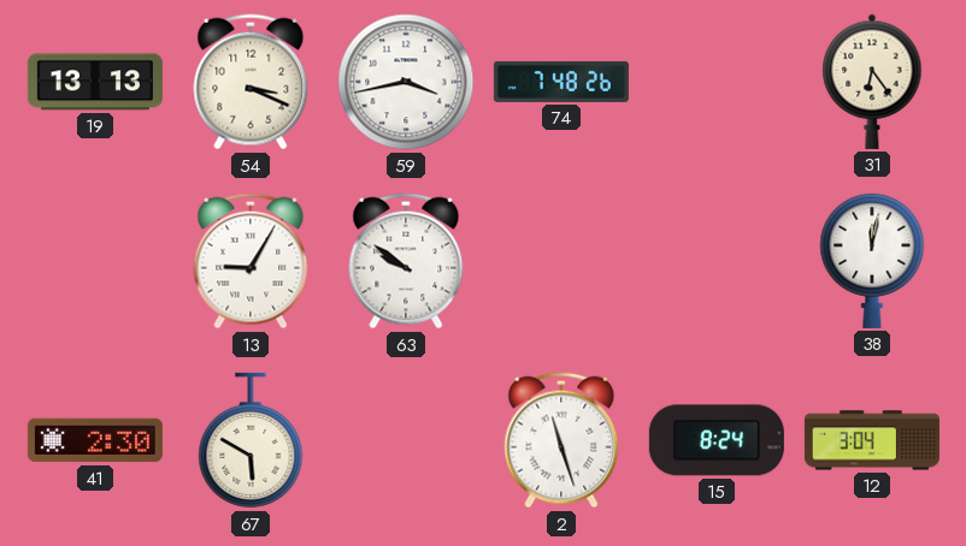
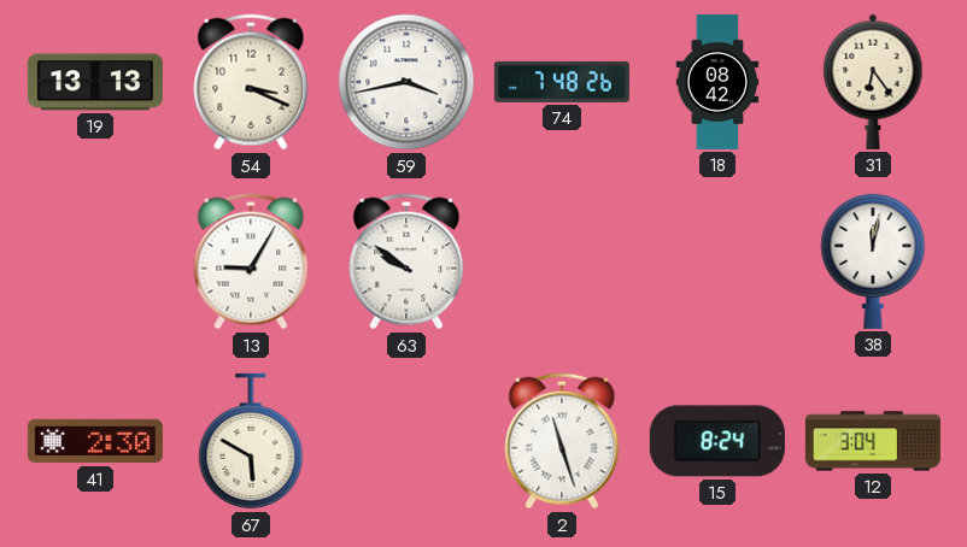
18: none -> 08:42
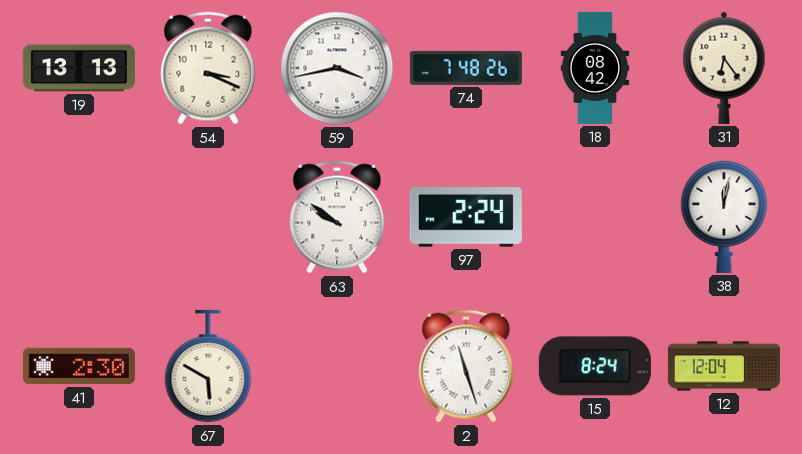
13: 9:05 -> none
97: none -> 2:24
12: 3:04 -> 12:04
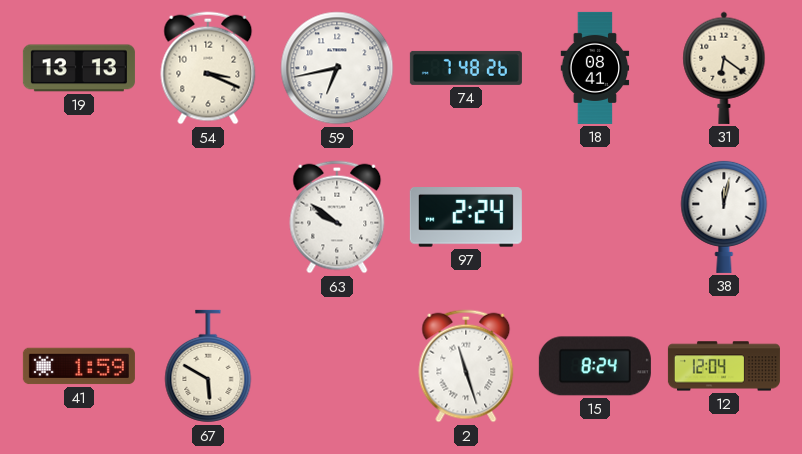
59: 3:43 -> 6:43
18: 08:42 -> 08:41
31: 6:24 -> 6:21
41: 2:30 -> 1:59
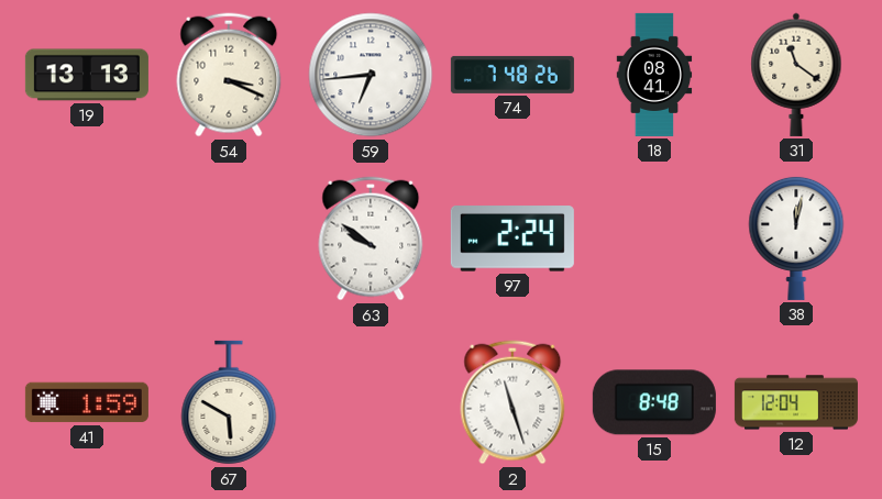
59: 6:43 -> 6:44
31: 6:21 -> 11:21
15: 8:24 -> 8:48
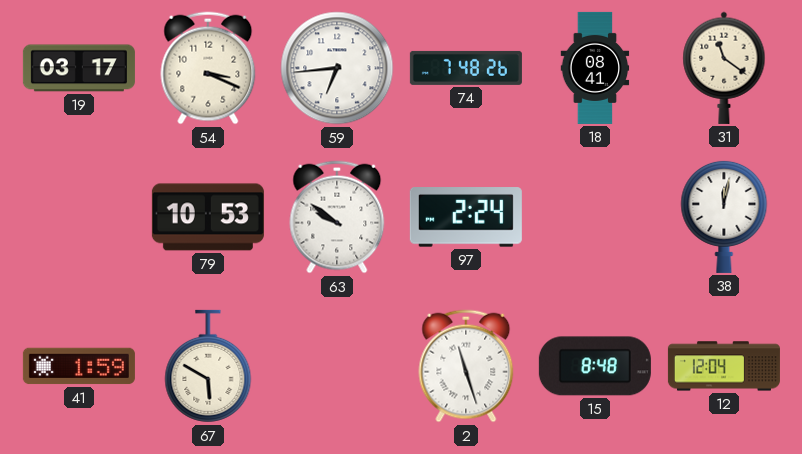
19: 13:13 -> 03:17
79: none -> 10:53
